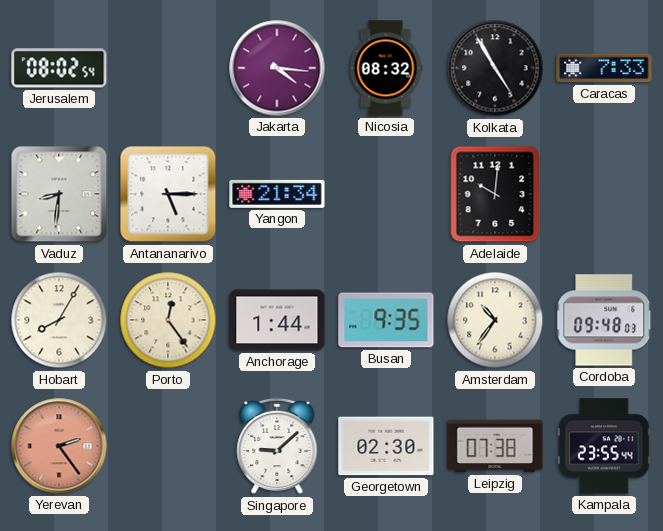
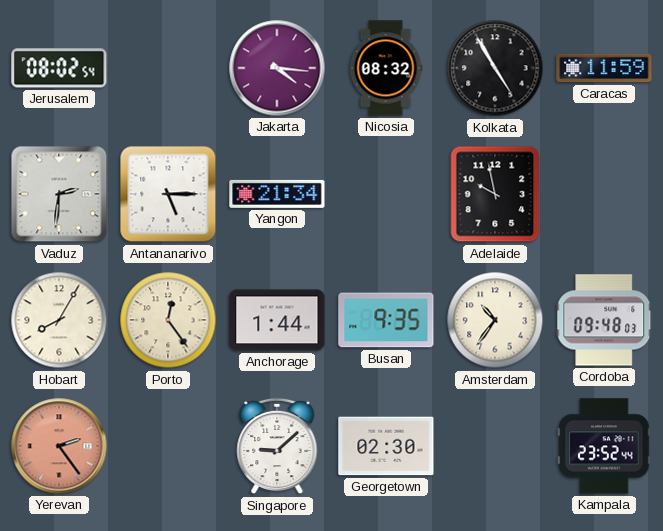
Caracas: 7:33 -> 11:59
Vaduz: 8:31 -> 2:31
Adelaide: 10:01 -> 9:58
Leipzig: 07:38 -> none
Kampala: 23:55 -> 23:52
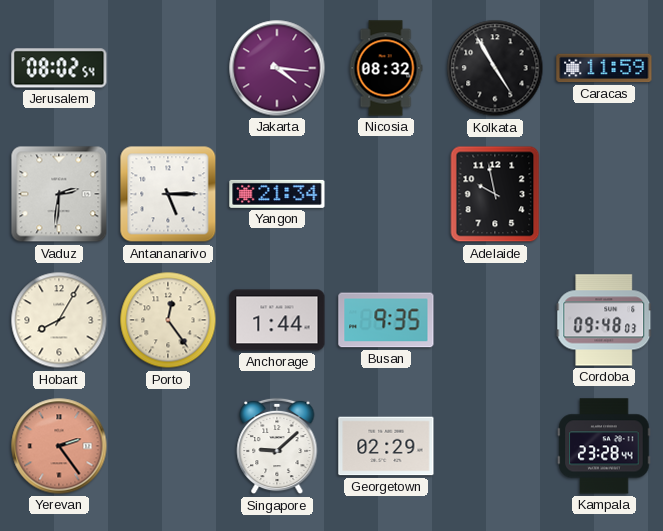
Amsterdam: 10:36 -> none
Georgetown: 02:30 -> 02:29
Kampala: 23:52 -> 23:28
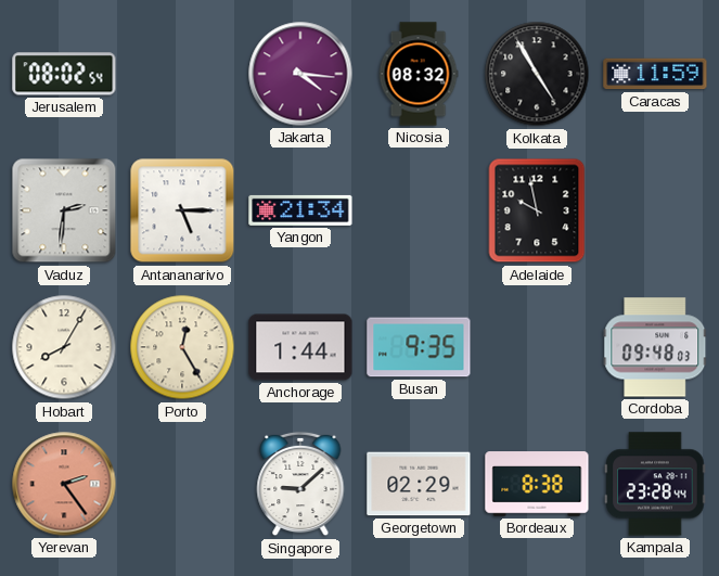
Porto: 12:24 -> 12:25
Bordeaux: none -> 8:38
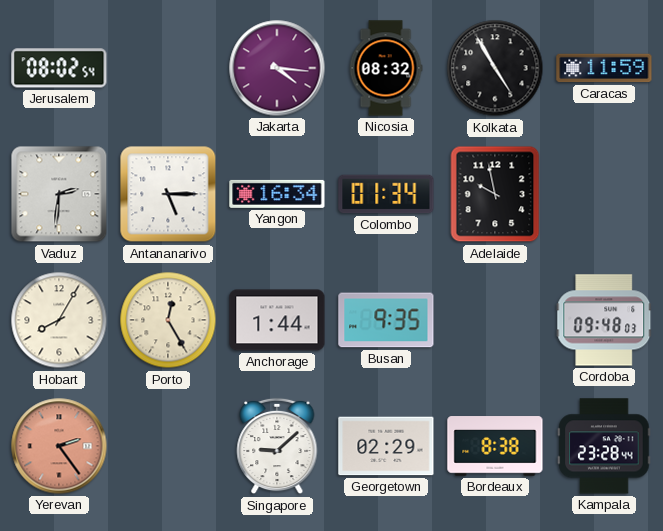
Yangon: 21:34 -> 16:34
Colombo: none -> 01:34
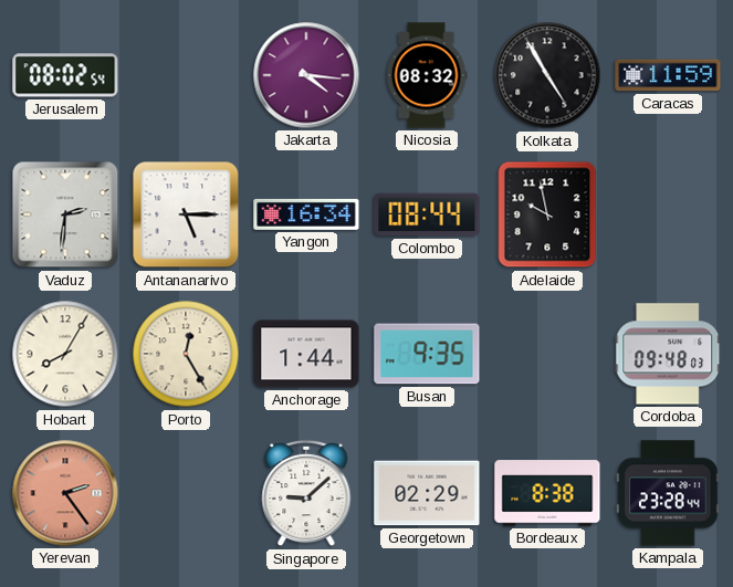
Colombo: 01:34 -> 08:44
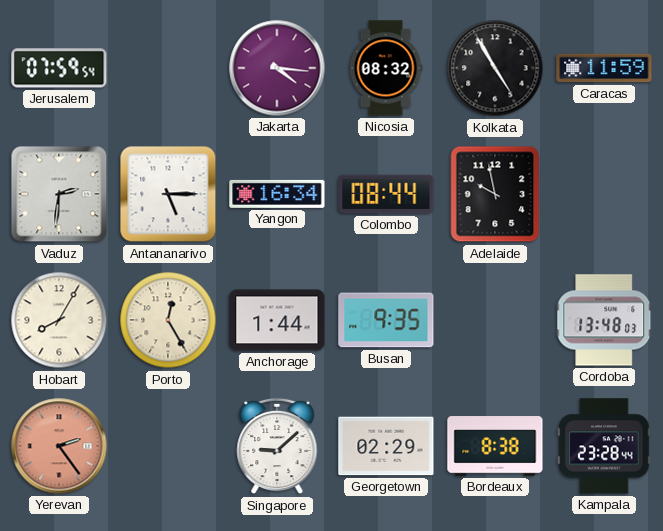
Jerusalem: 08:02 -> 07:59
Cordoba: 09:48 -> 13:48
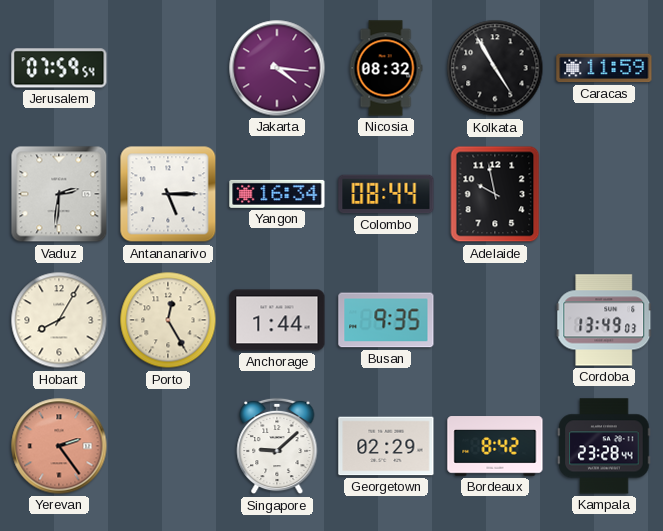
Cordoba: 13:48 -> 13:49
Bordeaux: 8:38 -> 8:42
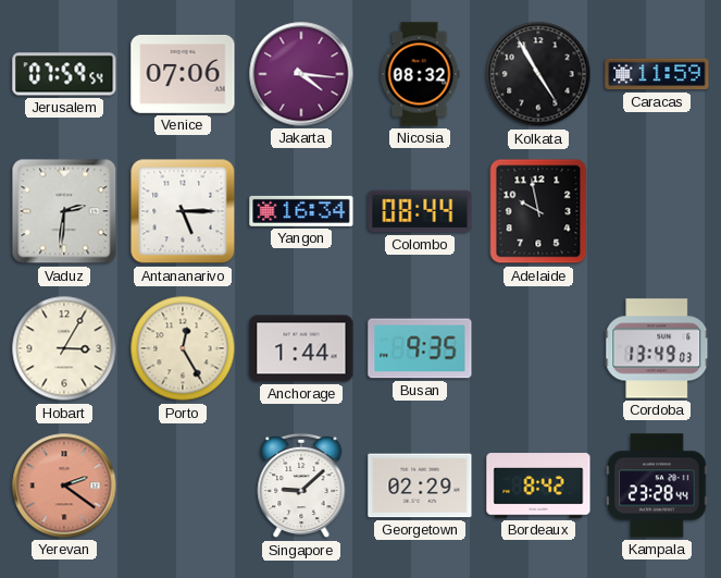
Venice: none -> 07:06
Hobart: 8:05 -> 3:05
Yerevan: 2:24 -> 2:21
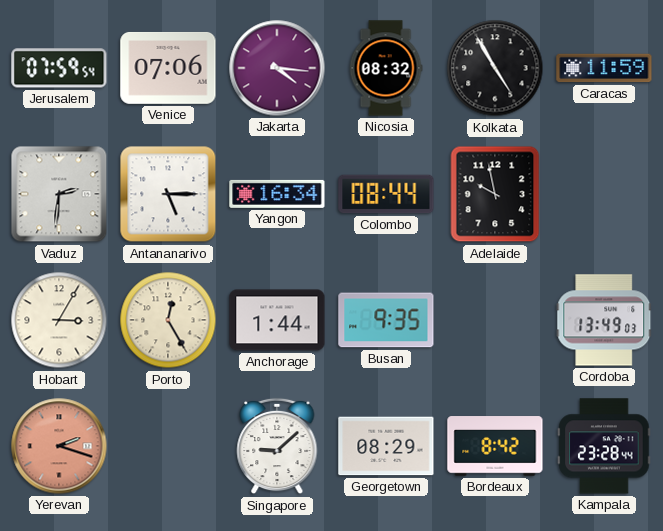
Yerevan: 2:21 -> 2:18
Georgetown: 02:29 -> 08:29
